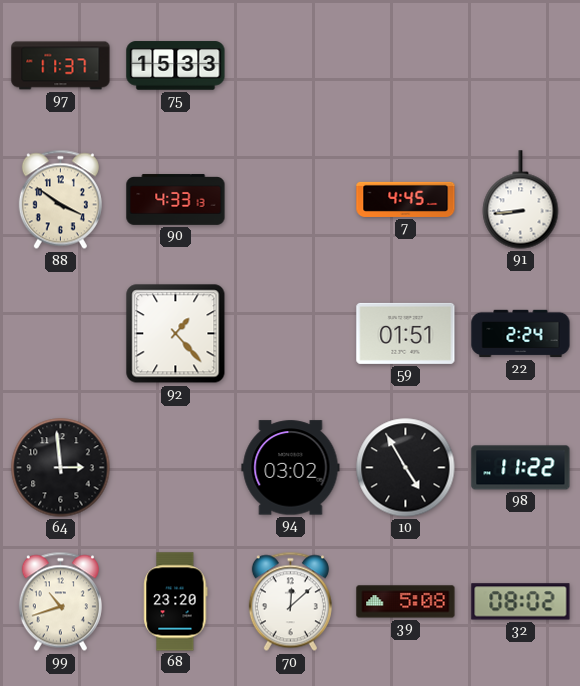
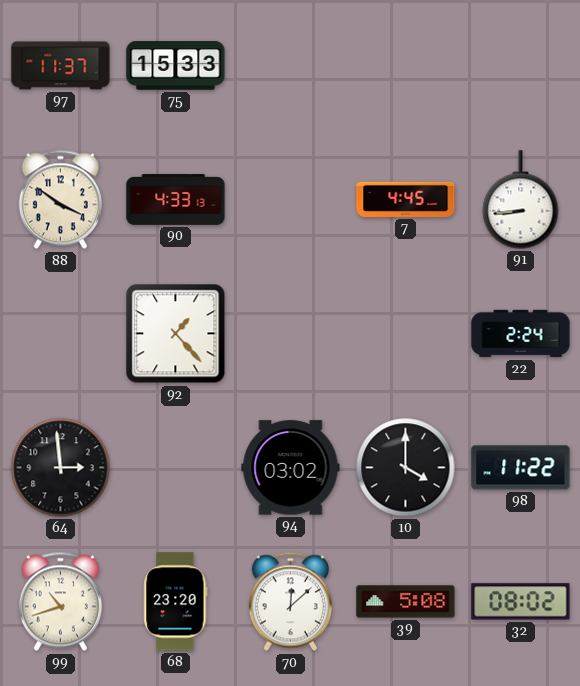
59: 01:51 -> none
10: 4:55 -> 4:00
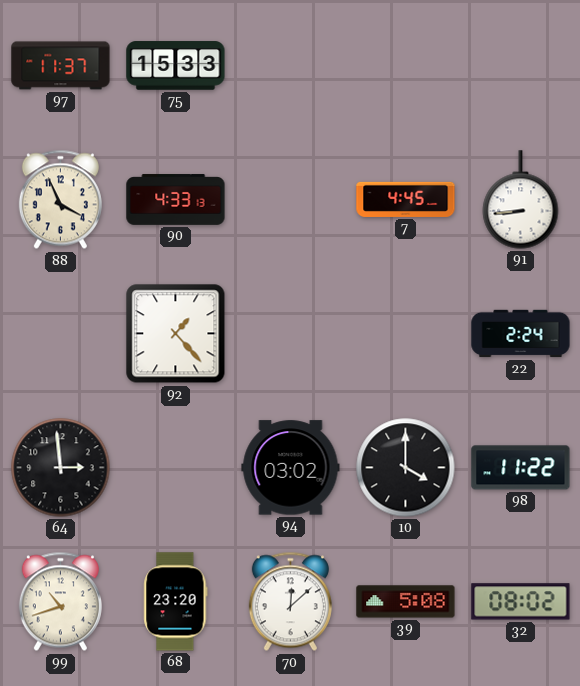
88: 3:51 -> 3:56
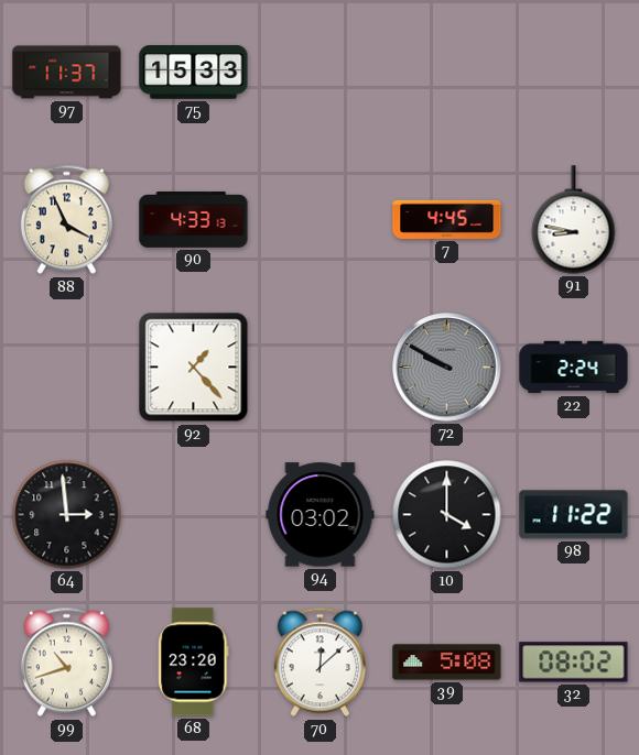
91: 8:44 -> 8:47
72: none -> 9:50
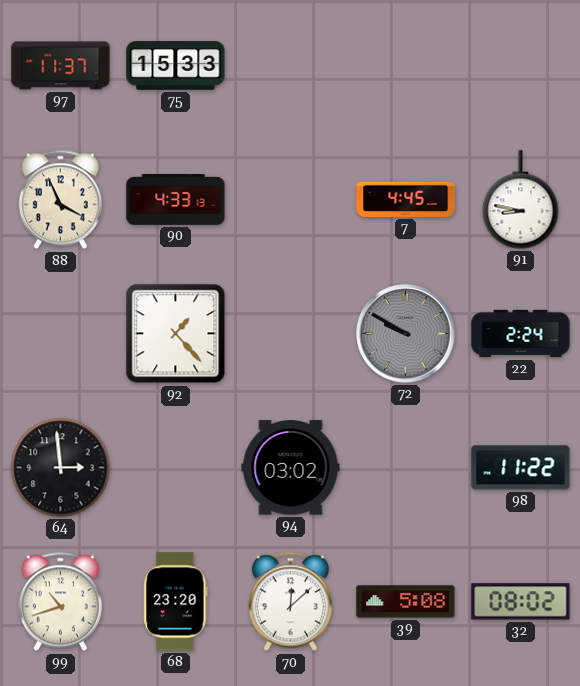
10: 4:00 -> none
